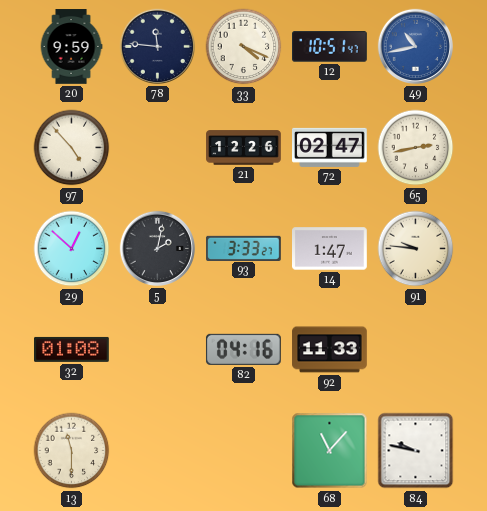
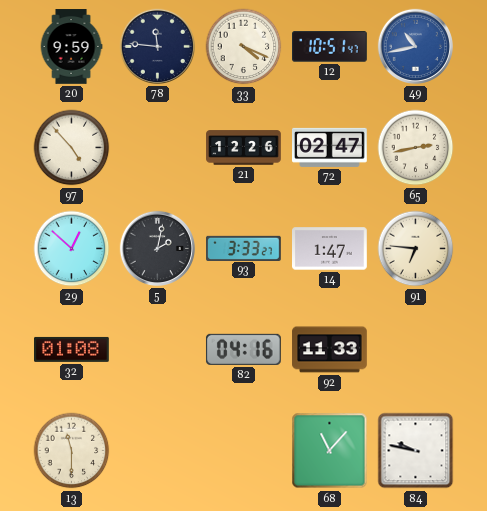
91: 9:46 -> 6:46
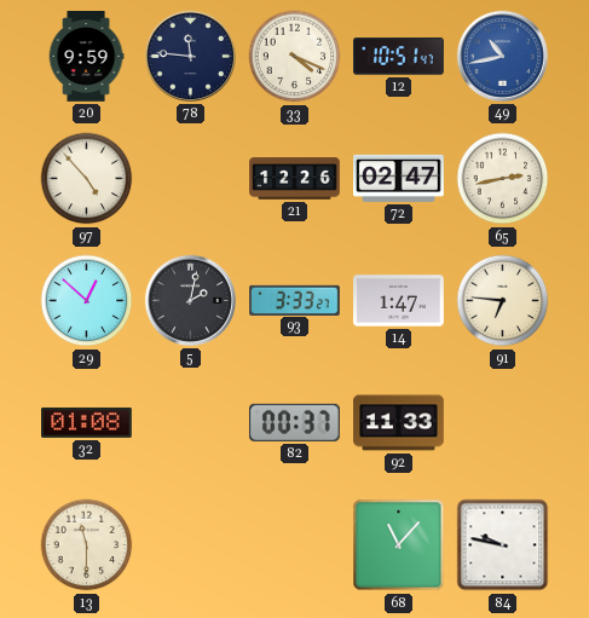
82: 04:16 -> 00:37
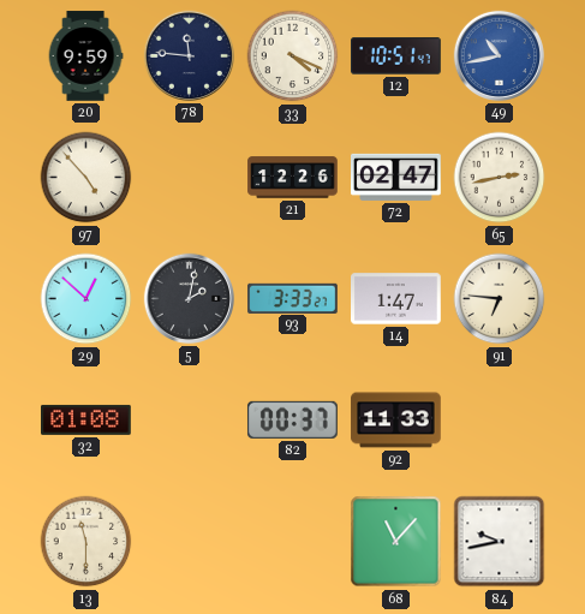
84: 9:47 -> 9:43
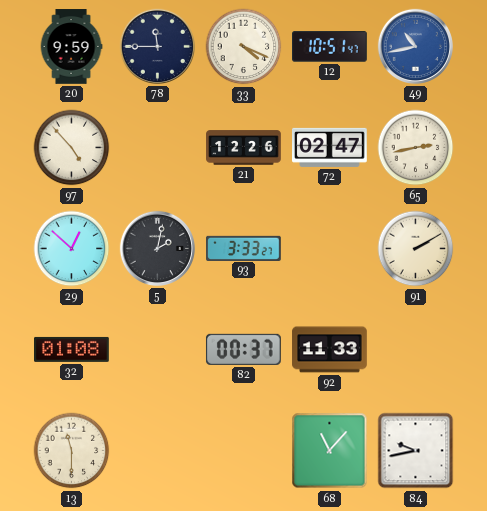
78: 11:46 -> 11:45
14: 1:47 -> none
91: 6:46 -> 2:10
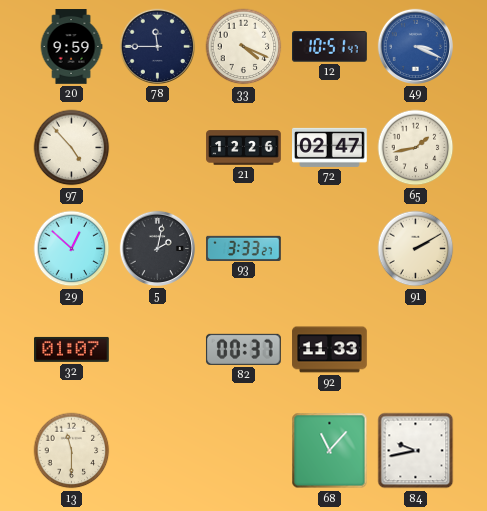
49: 10:43 -> 3:19
65: 2:43 -> 1:43
32: 01:08 -> 01:07
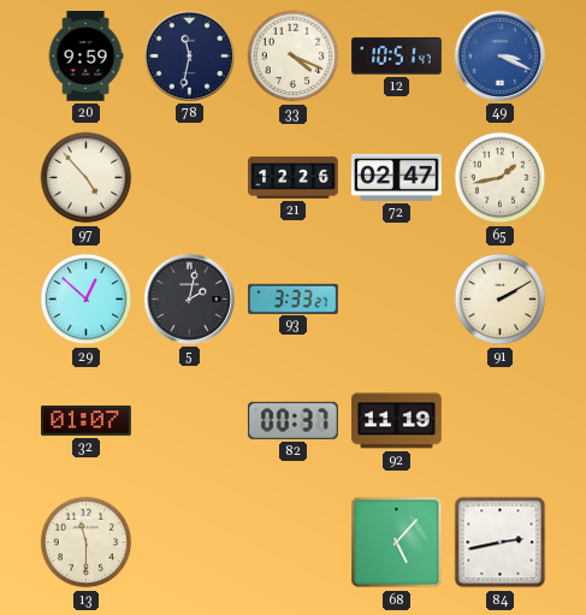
78: 11:45 -> 11:32
92: 11:33 -> 11:19
68: 11:07 -> 5:07
84: 9:43 -> 2:43
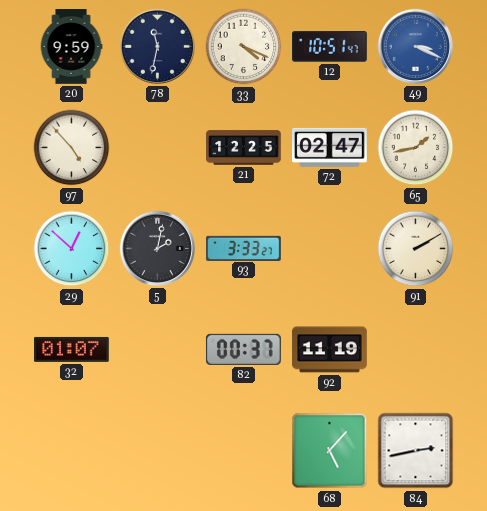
21: 12:26 -> 12:25
13: 11:30 -> none
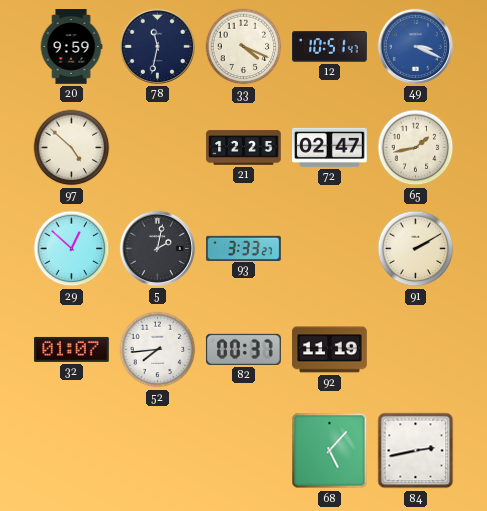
97: 4:53 -> 4:52
52: none -> 7:44
